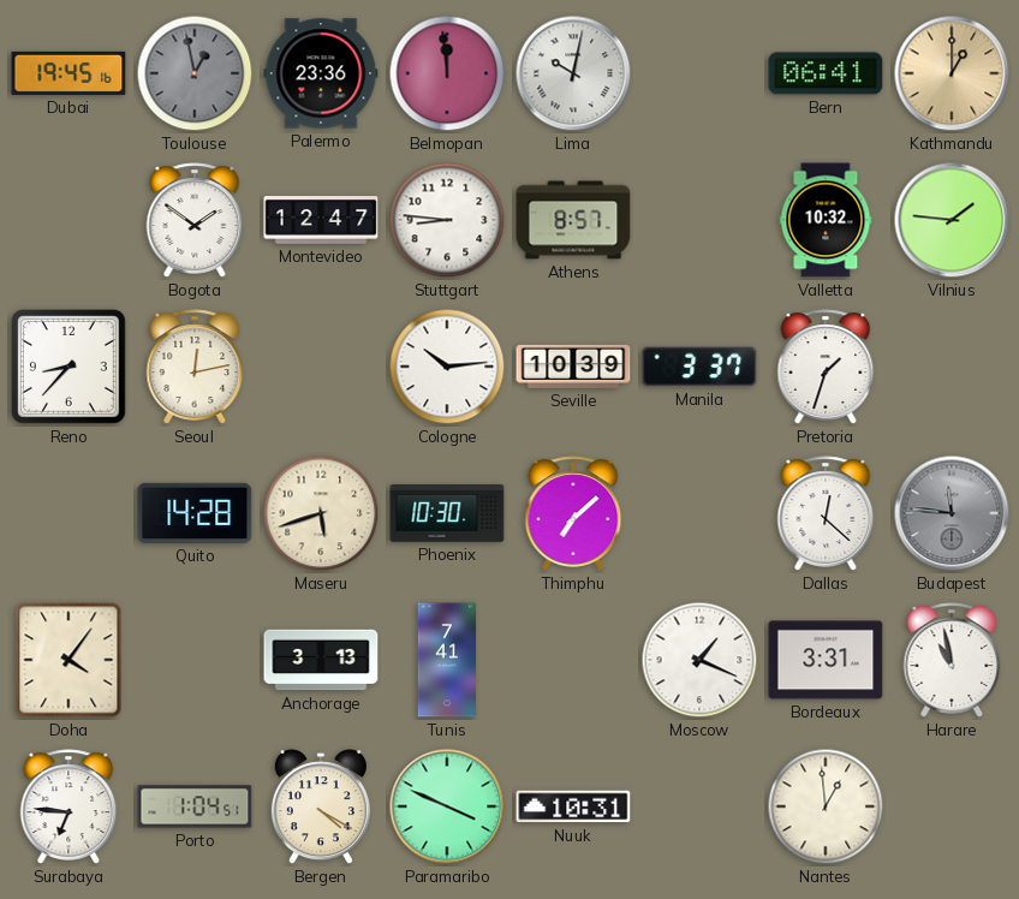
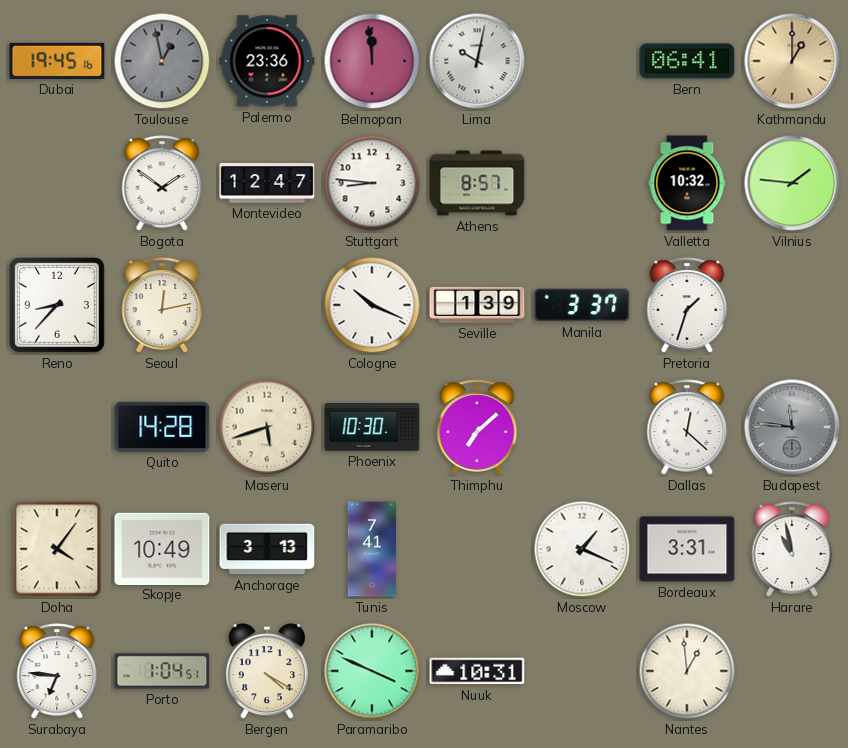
Cologne: 10:14 -> 10:19
Seville: 10:39 -> 1:39
Skopje: none -> 10:49
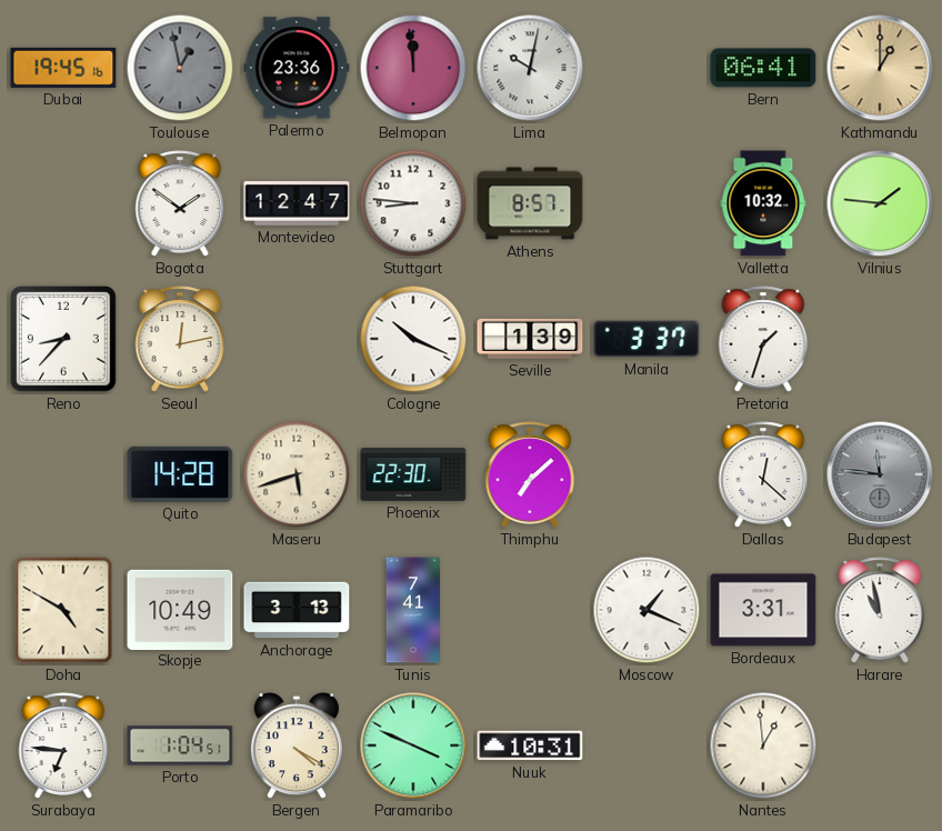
Phoenix: 10:30 -> 22:30
Doha: 4:06 -> 4:50
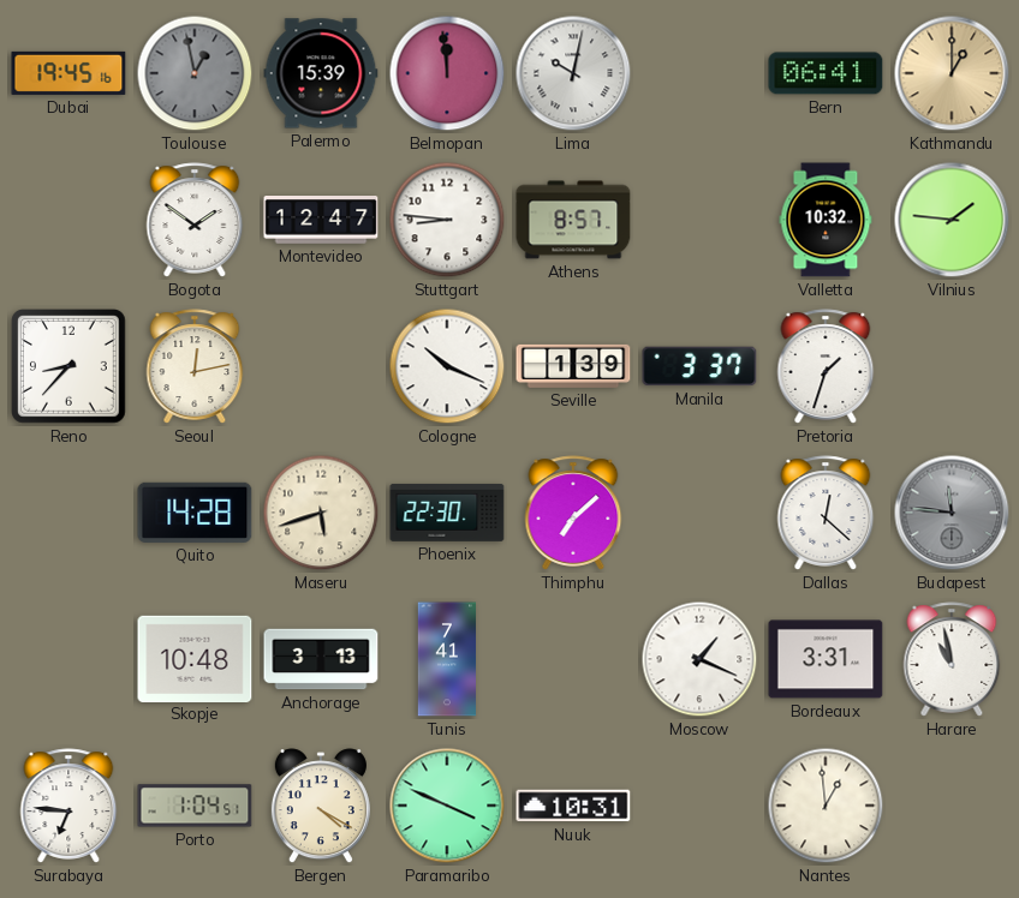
Palermo: 23:36 -> 15:39
Doha: 4:50 -> none
Skopje: 10:49 -> 10:48
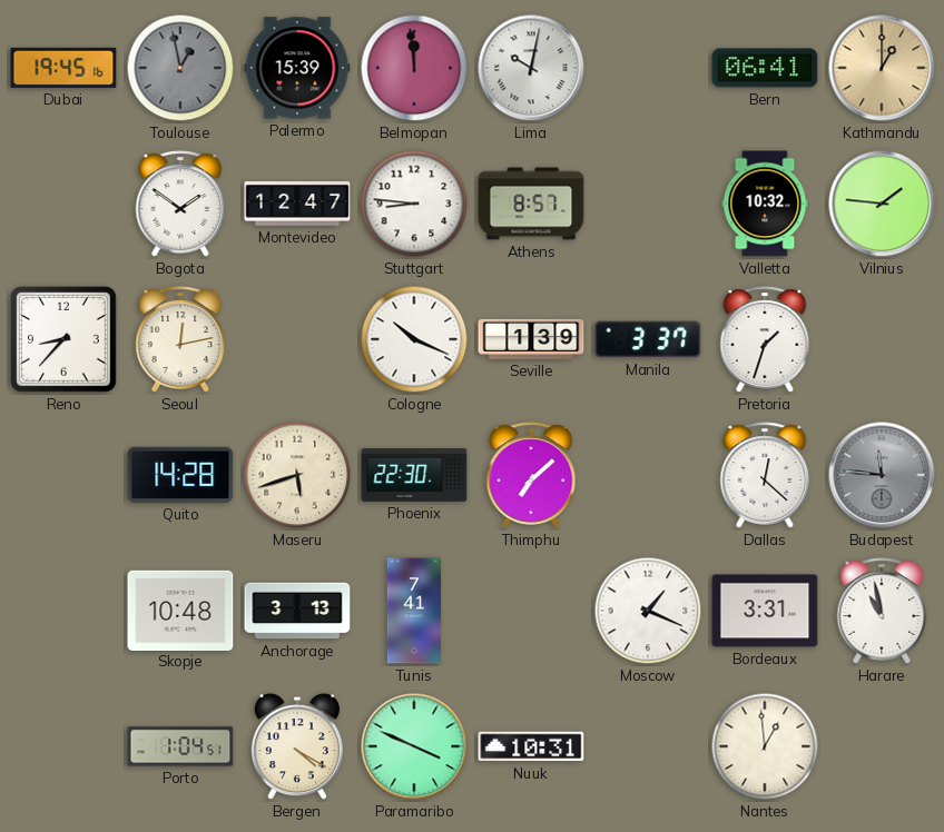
Surabaya: 6:46 -> none
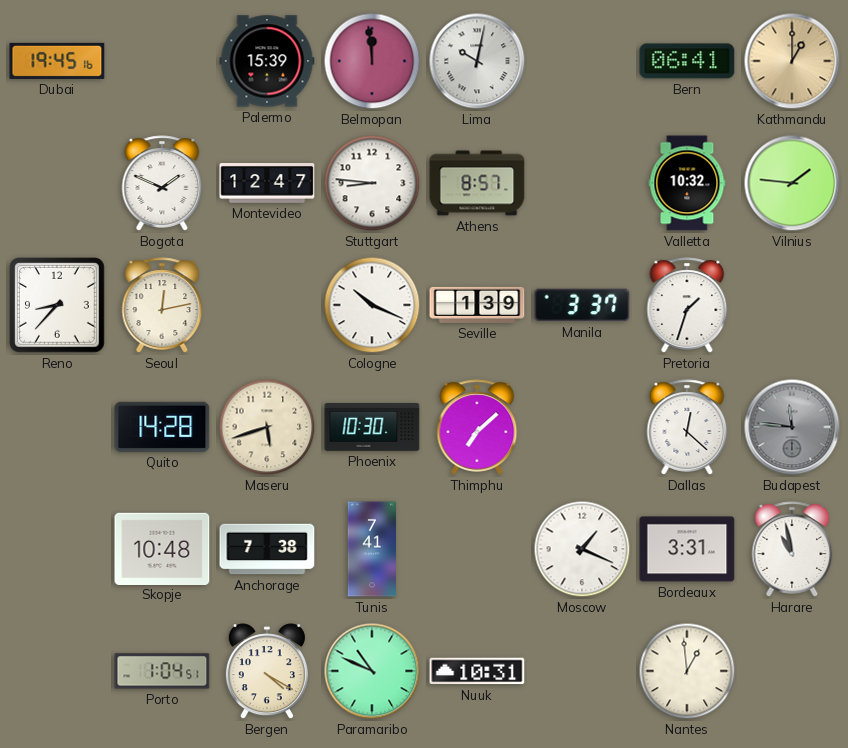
Toulouse: 12:58 -> none
Bogota: 1:51 -> 1:49
Phoenix: 22:30 -> 10:30
Anchorage: 3:13 -> 7:38
Paramaribo: 3:49 -> 10:49
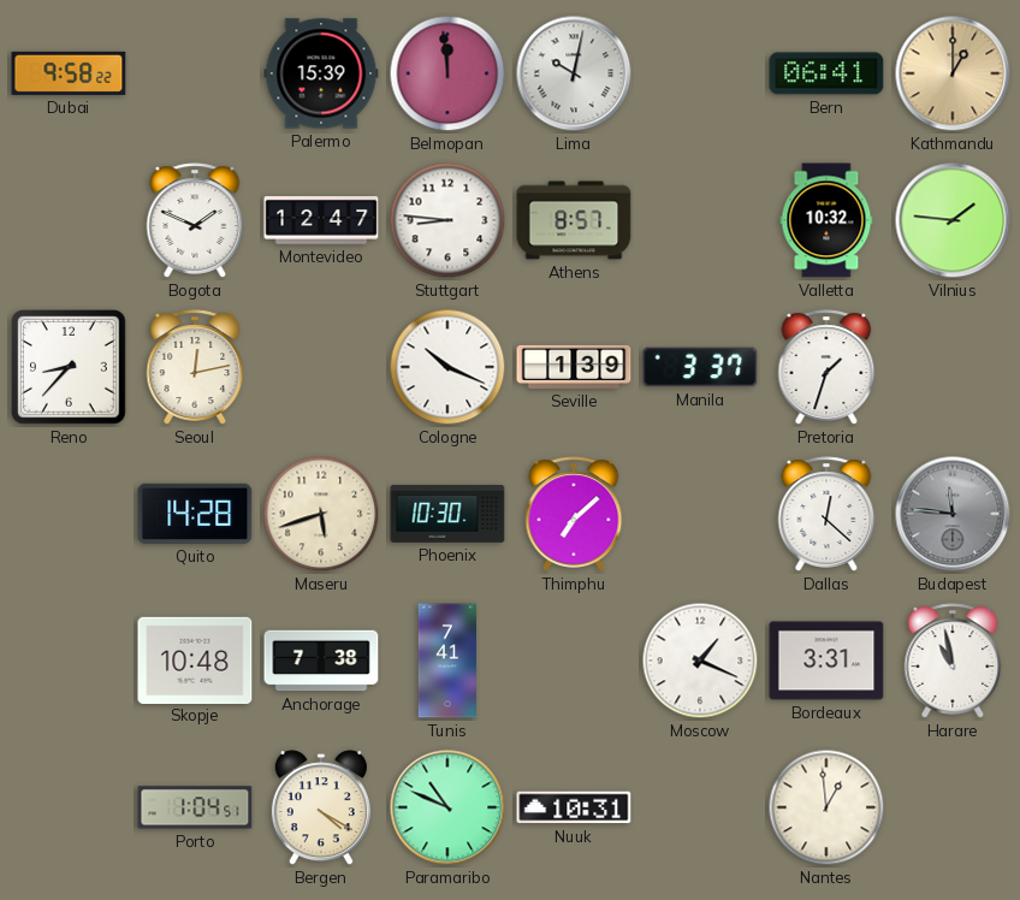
Dubai: 19:45 -> 9:58
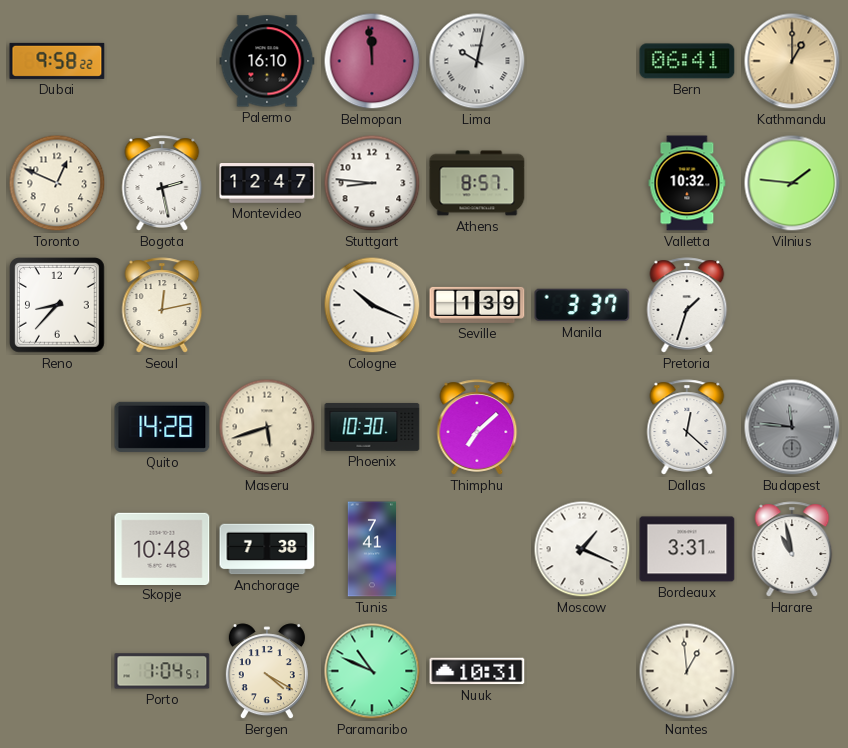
Palermo: 15:39 -> 16:10
Toronto: none -> 12:49
Bogota: 1:49 -> 2:28
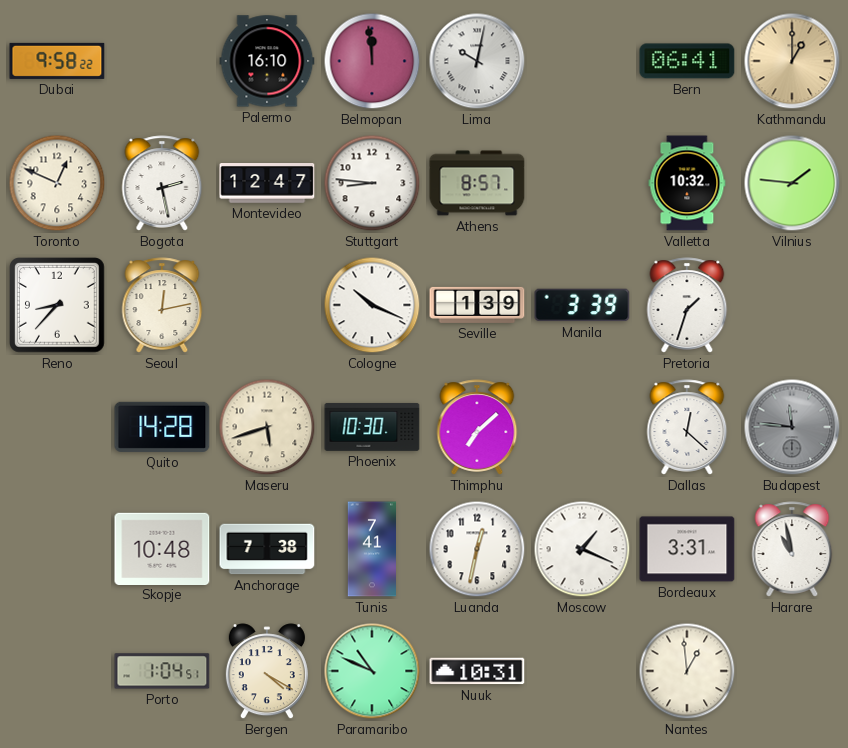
Manila: 3:37 -> 3:39
Luanda: none -> 12:32
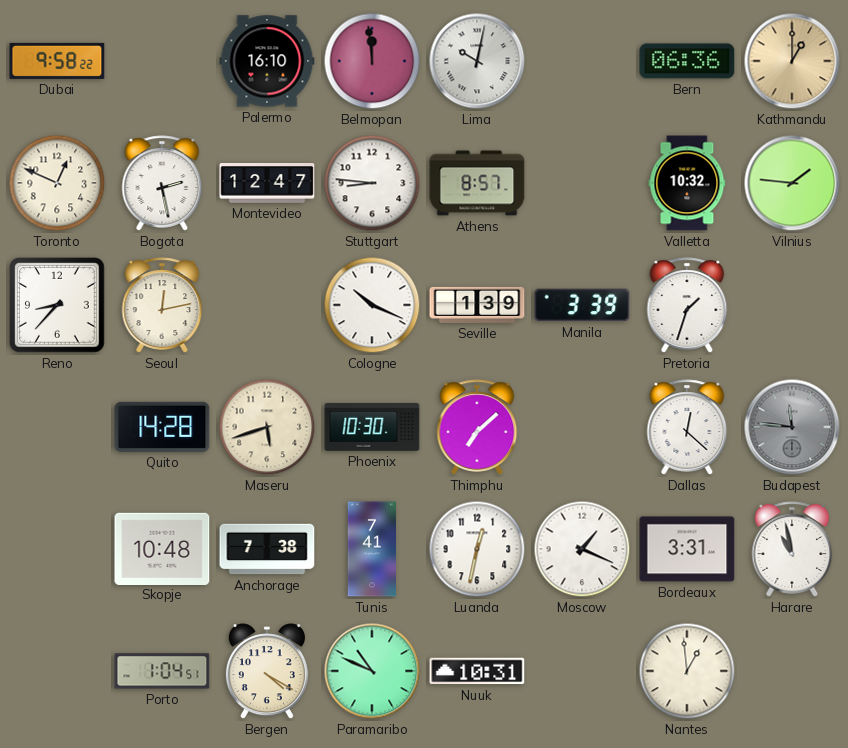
Bern: 06:41 -> 06:36
